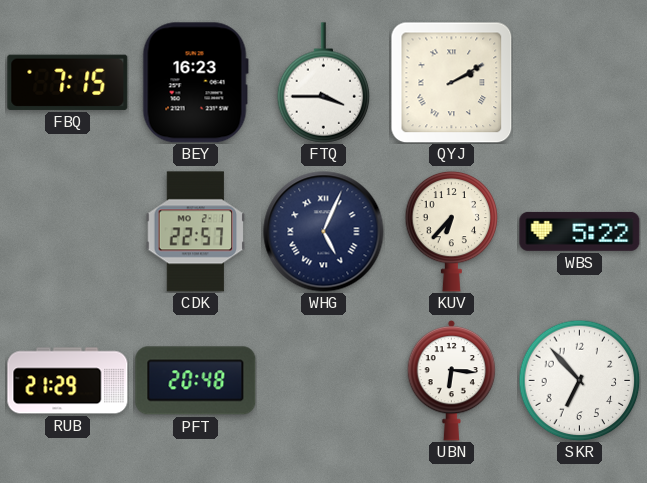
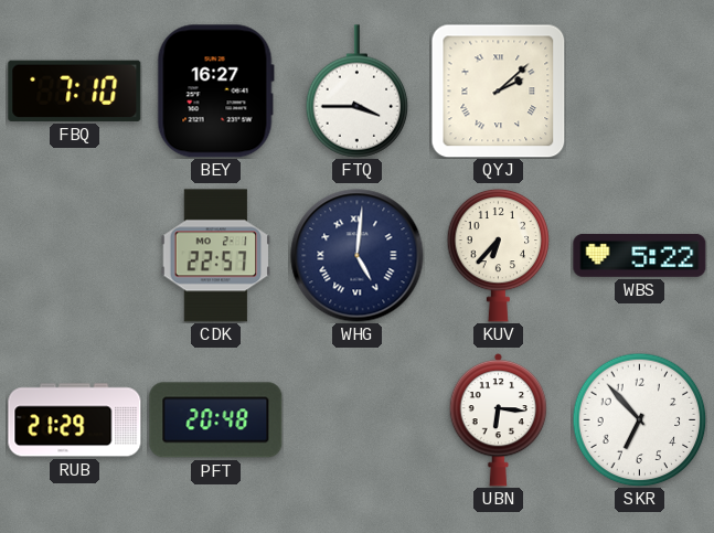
FBQ: 7:15 -> 7:10
BEY: 16:23 -> 16:27
QYJ: 2:10 -> 2:08
WHG: 5:04 -> 5:01
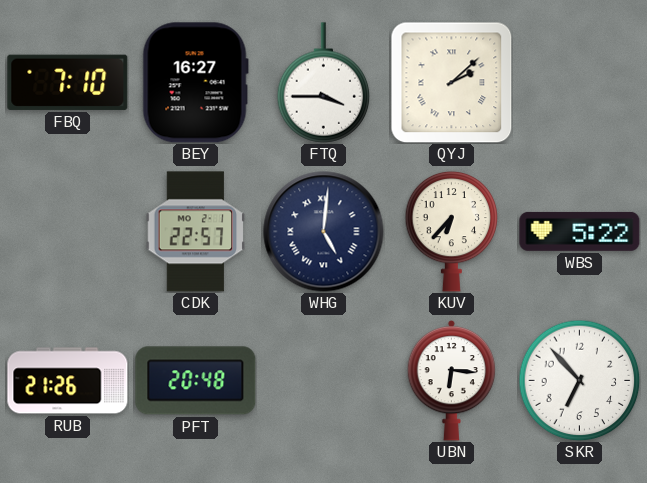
RUB: 21:29 -> 21:26
